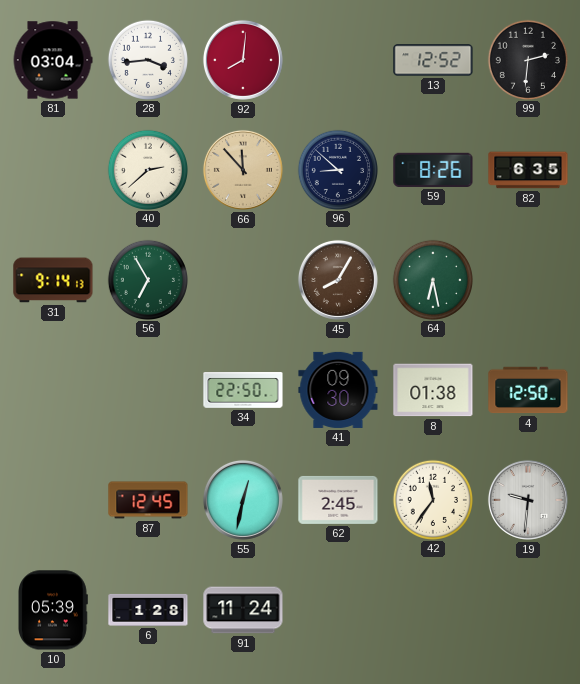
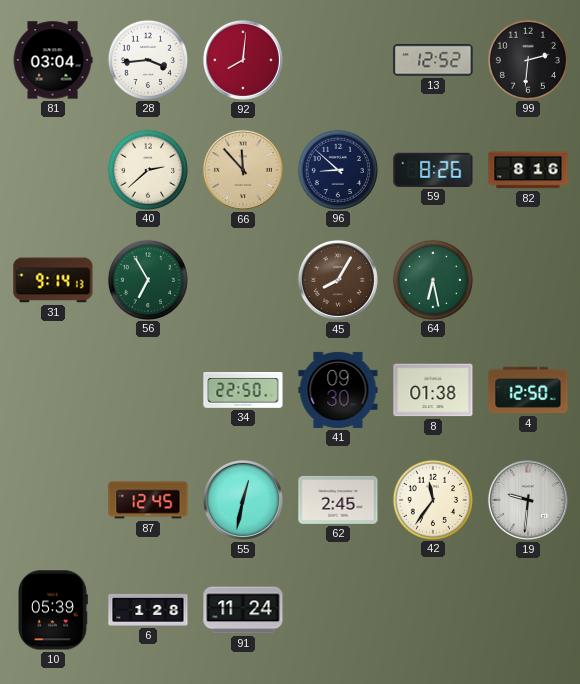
82: 6:35 -> 8:16
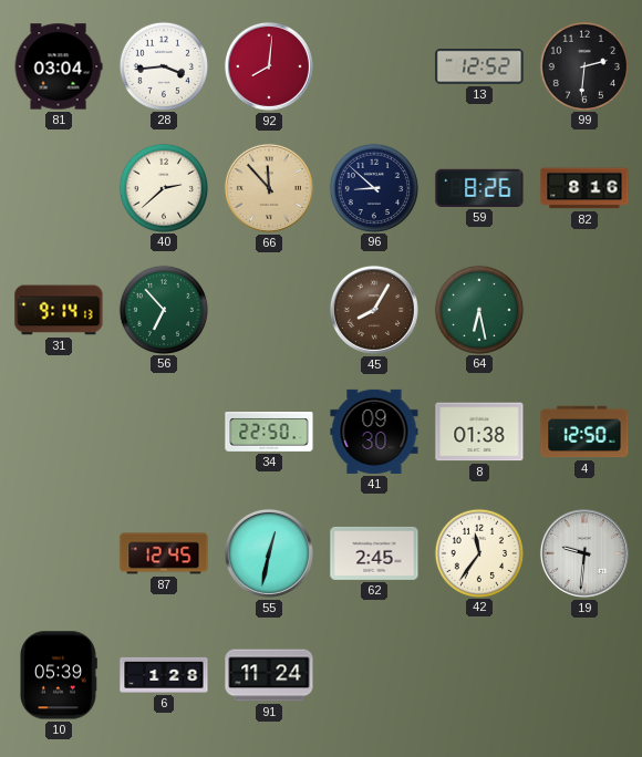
56: 6:55 -> 6:53
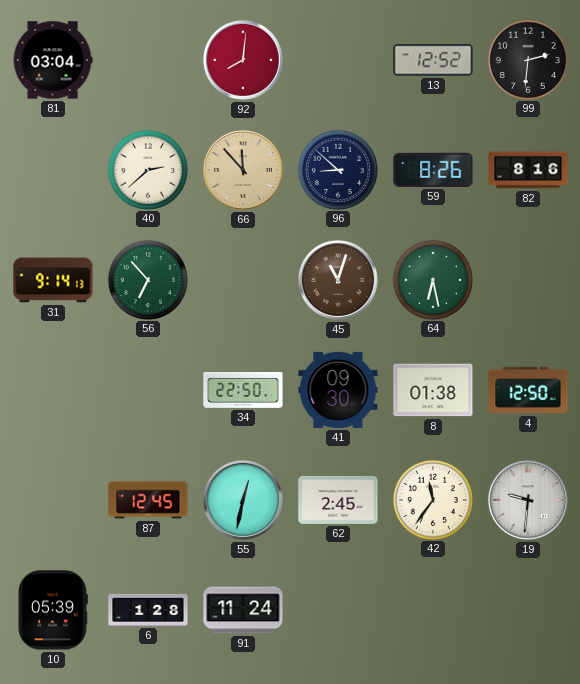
28: 3:44 -> none
45: 8:05 -> 11:03
